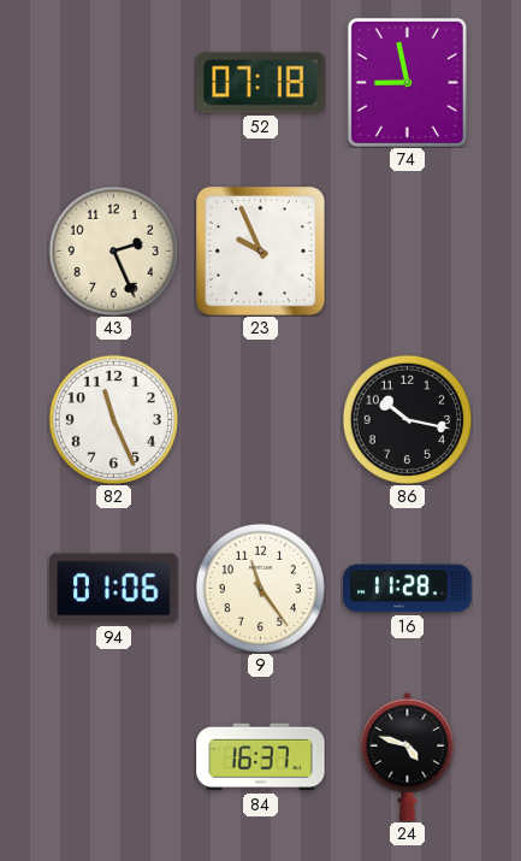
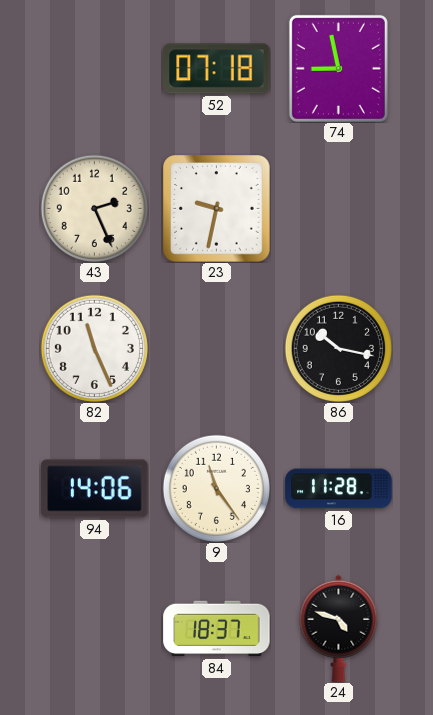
23: 9:56 -> 9:32
94: 01:06 -> 14:06
84: 16:37 -> 18:37
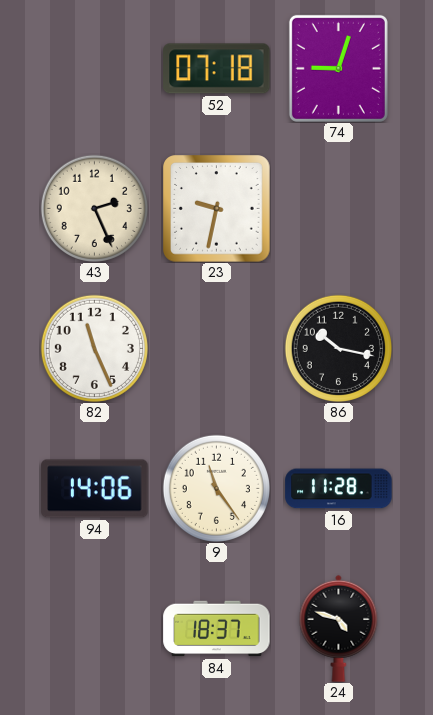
74: 8:58 -> 9:03
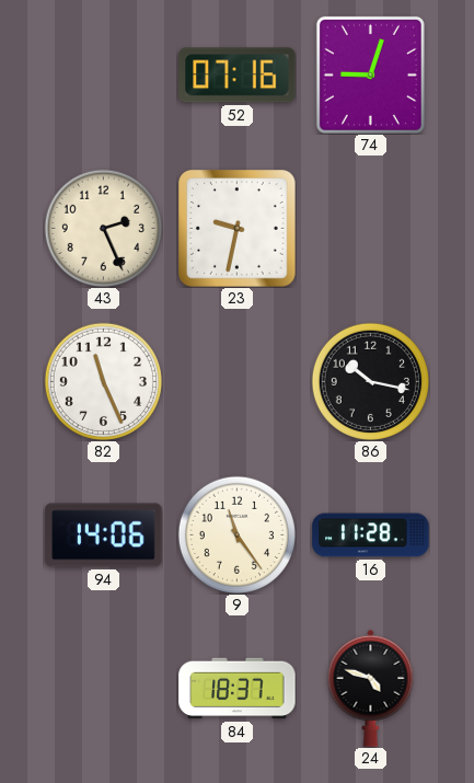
52: 07:18 -> 07:16
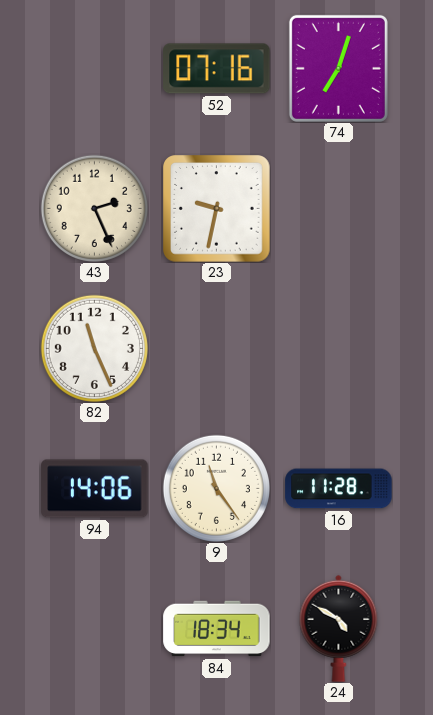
74: 9:03 -> 7:03
86: 10:17 -> none
84: 18:37 -> 18:34
24: 4:48 -> 4:50
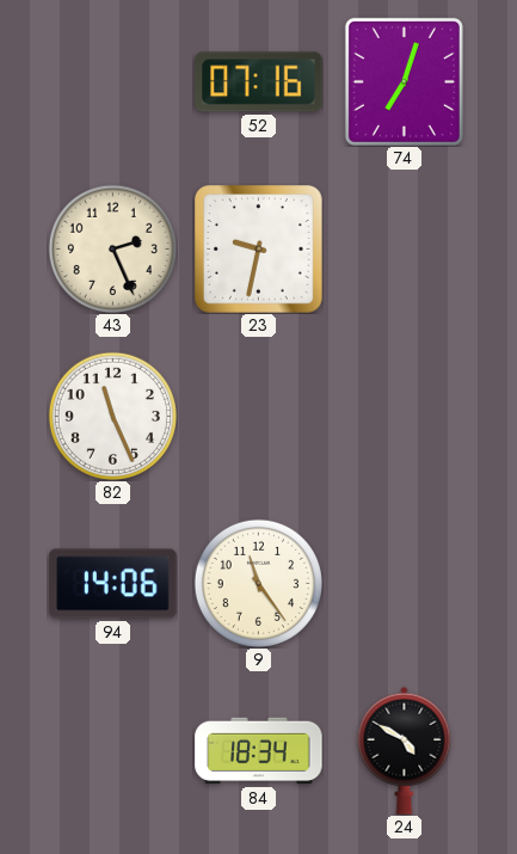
16: 11:28 -> none
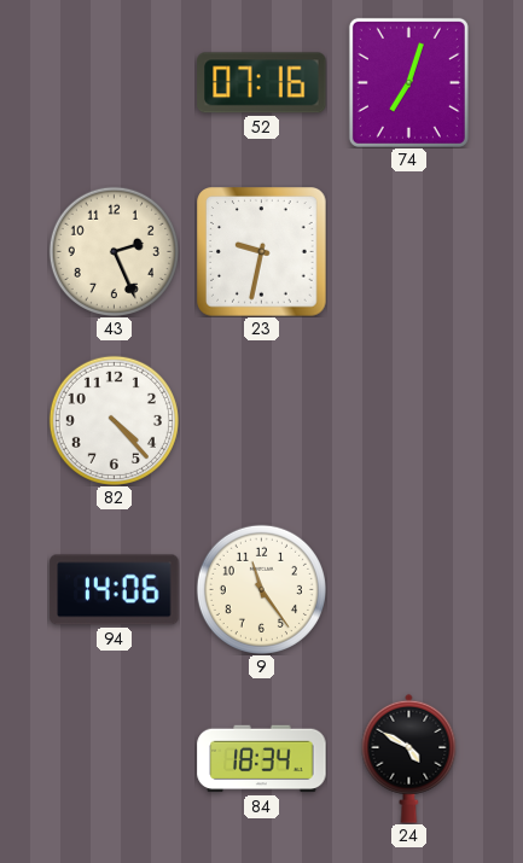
82: 11:26 -> 4:23
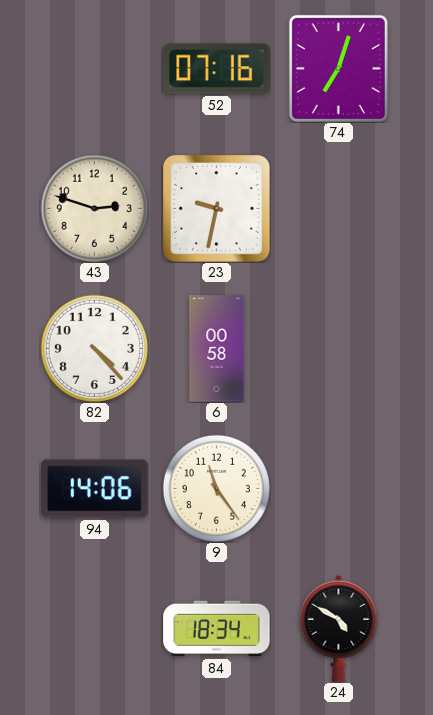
43: 2:26 -> 2:48
6: none -> 00:58
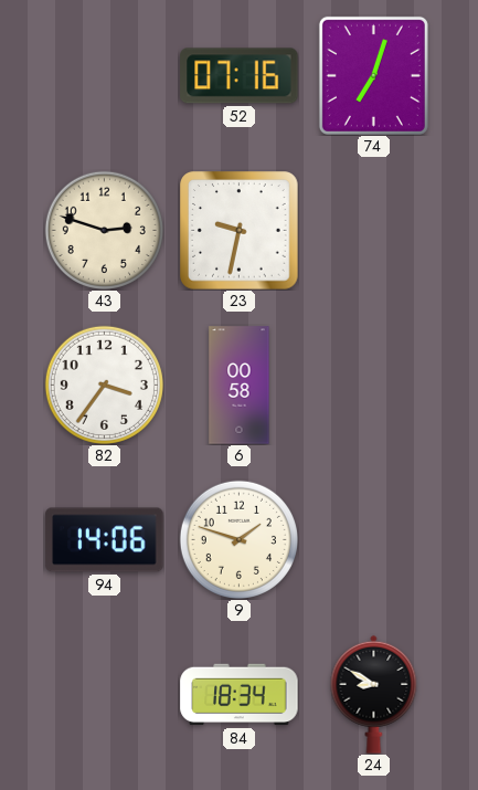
82: 4:23 -> 3:36
9: 11:24 -> 1:48
24: 4:50 -> 8:50
